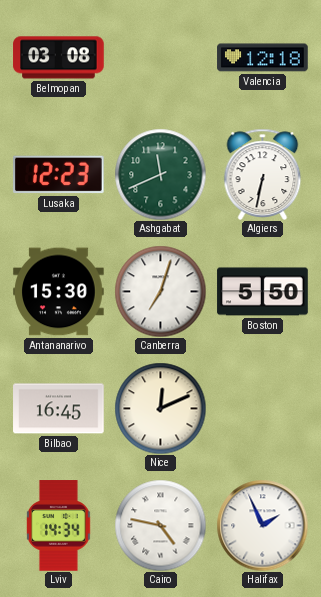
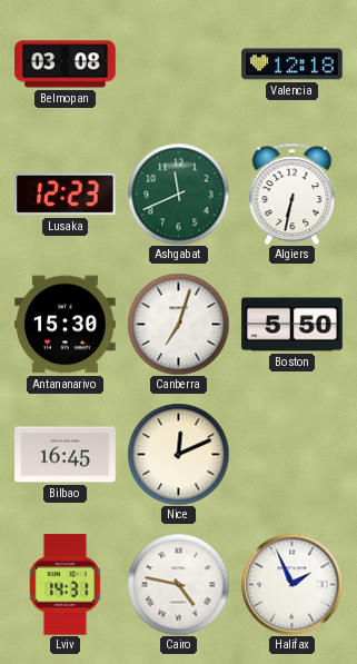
Lviv: 14:34 -> 14:31
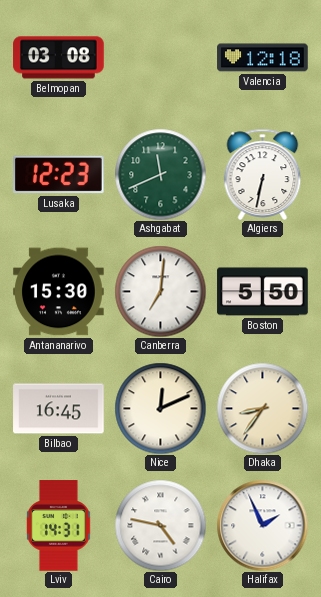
Canberra: 7:03 -> 7:01
Dhaka: none -> 8:36
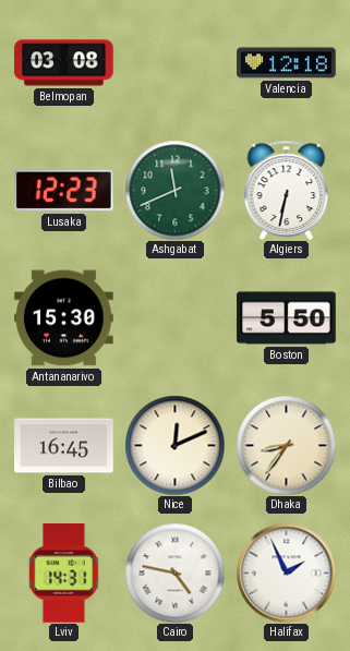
Canberra: 7:01 -> none
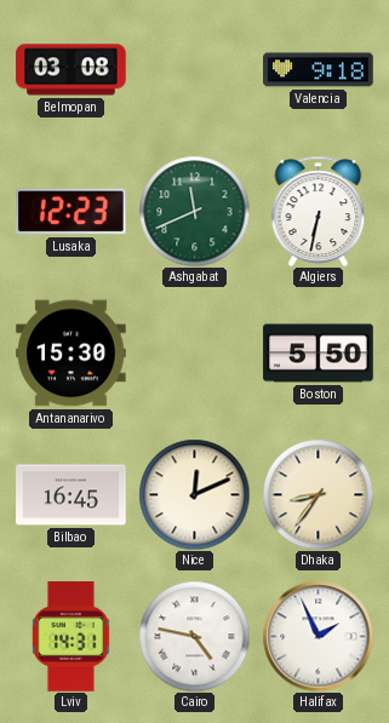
Valencia: 12:18 -> 9:18
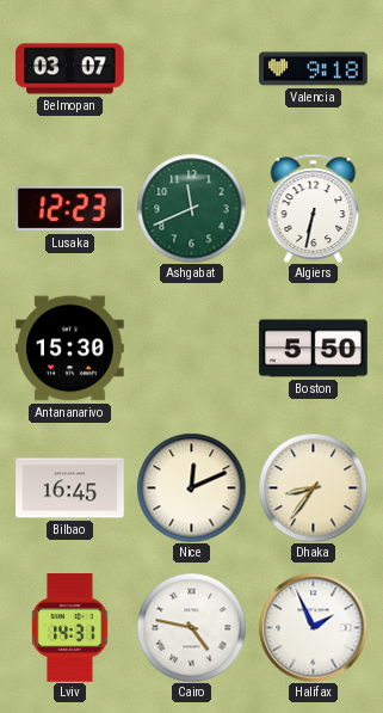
Belmopan: 03:08 -> 03:07
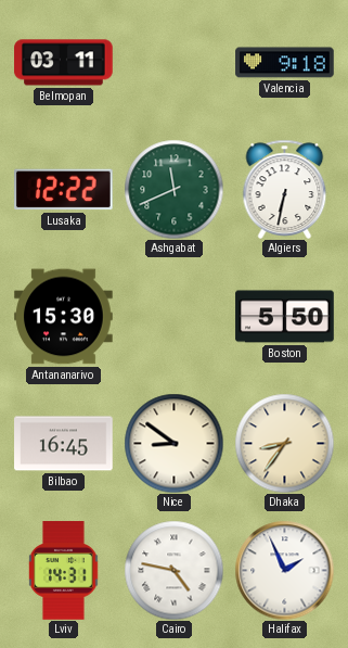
Belmopan: 03:07 -> 03:11
Lusaka: 12:23 -> 12:22
Nice: 12:11 -> 8:51
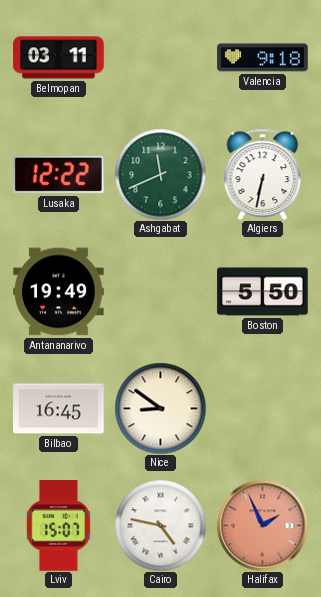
Antananarivo: 15:30 -> 19:49
Dhaka: 8:36 -> none
Lviv: 14:31 -> 15:07
Halifax dial: white -> salmon
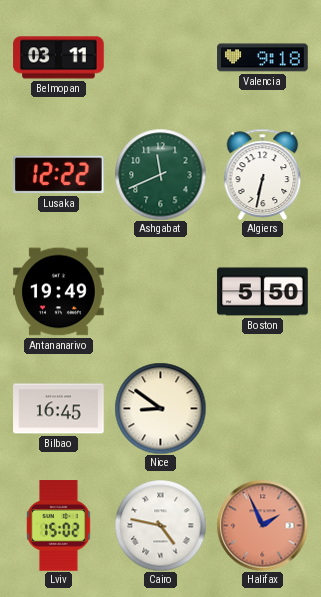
Lviv: 15:07 -> 15:02
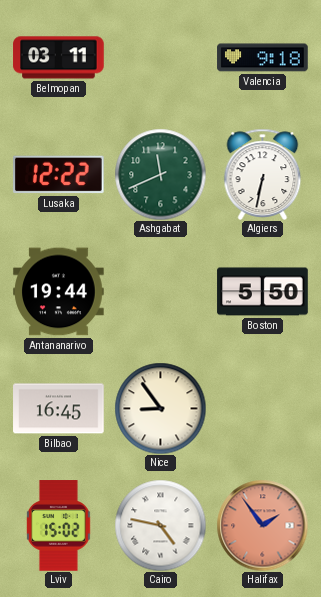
Antananarivo: 19:49 -> 19:44
Nice: 8:51 -> 8:54
Halifax: 1:56 -> 1:54
